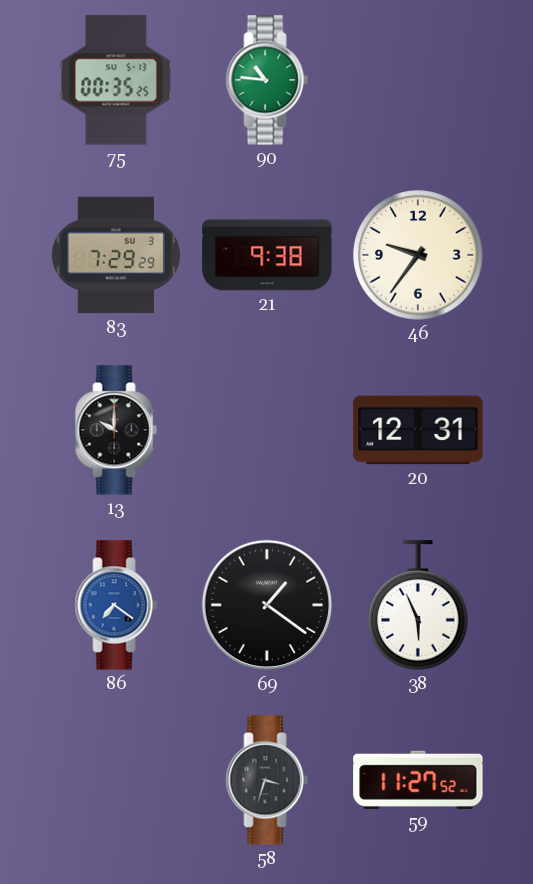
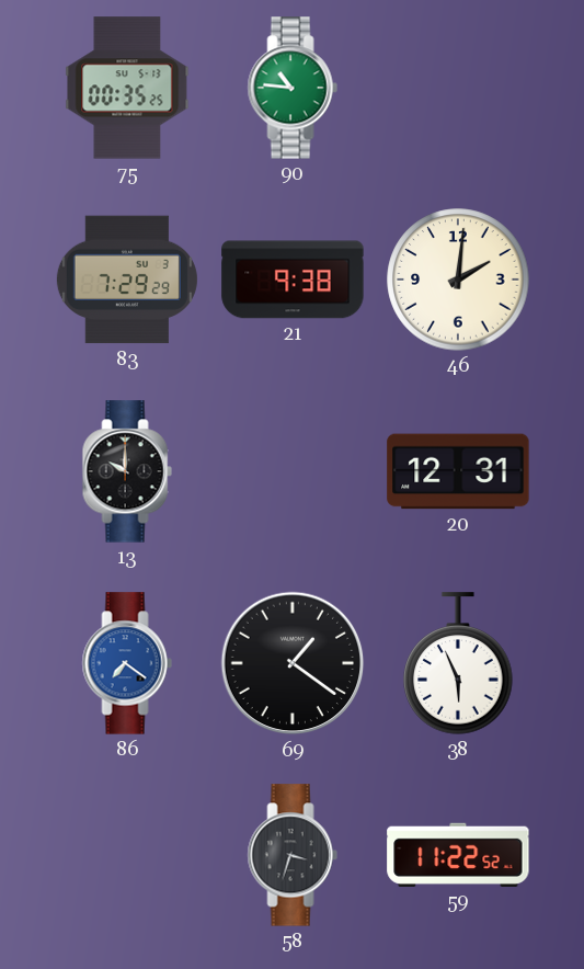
46: 9:36 -> 2:01
59: 11:27 -> 11:22
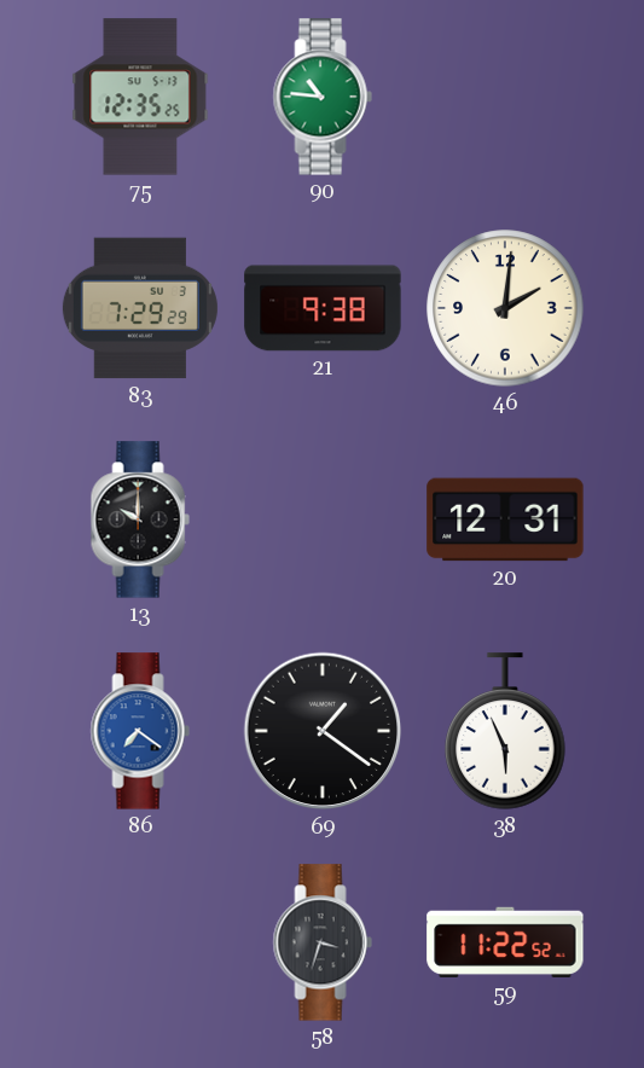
75: 00:35 -> 12:35
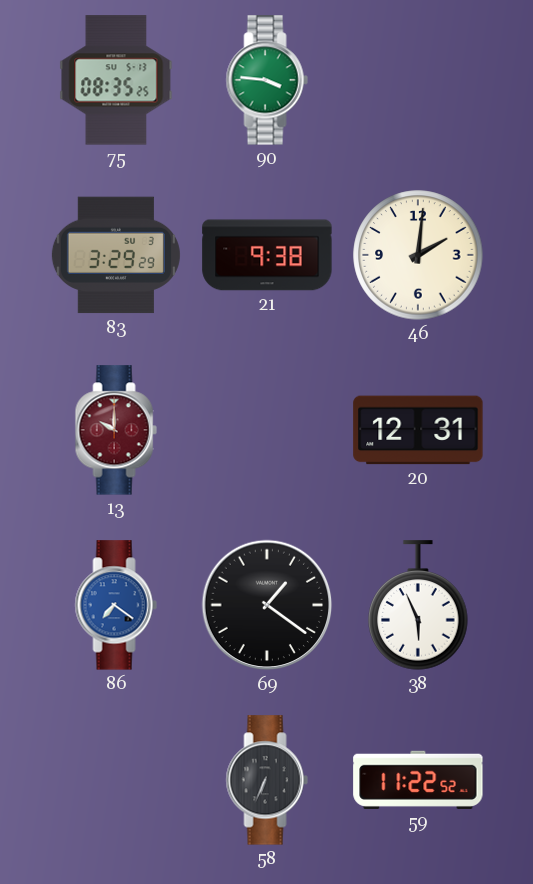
75: 12:35 -> 08:35
90: 10:46 -> 3:46
83: 7:29 -> 3:29
13 dial: black -> burgundy
58: 3:33 -> 6:34
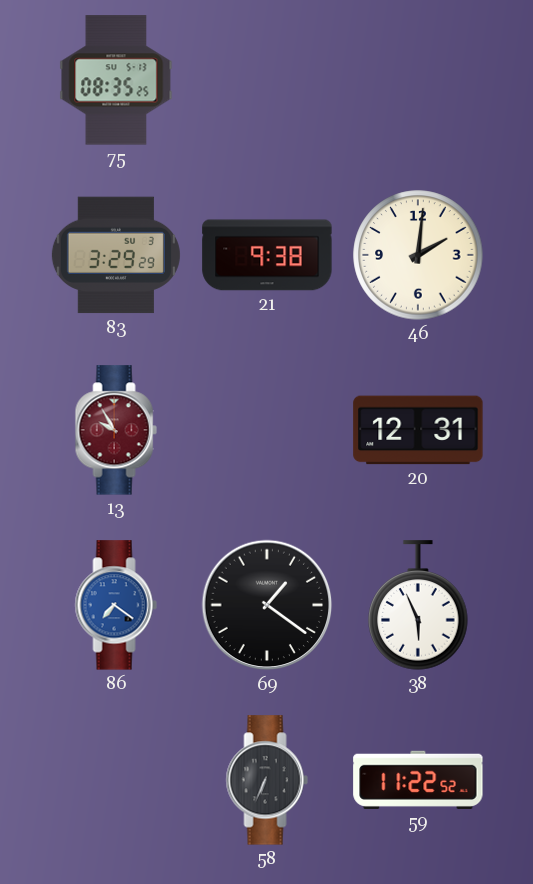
90: 3:46 -> none
13: 10:00 -> 9:55
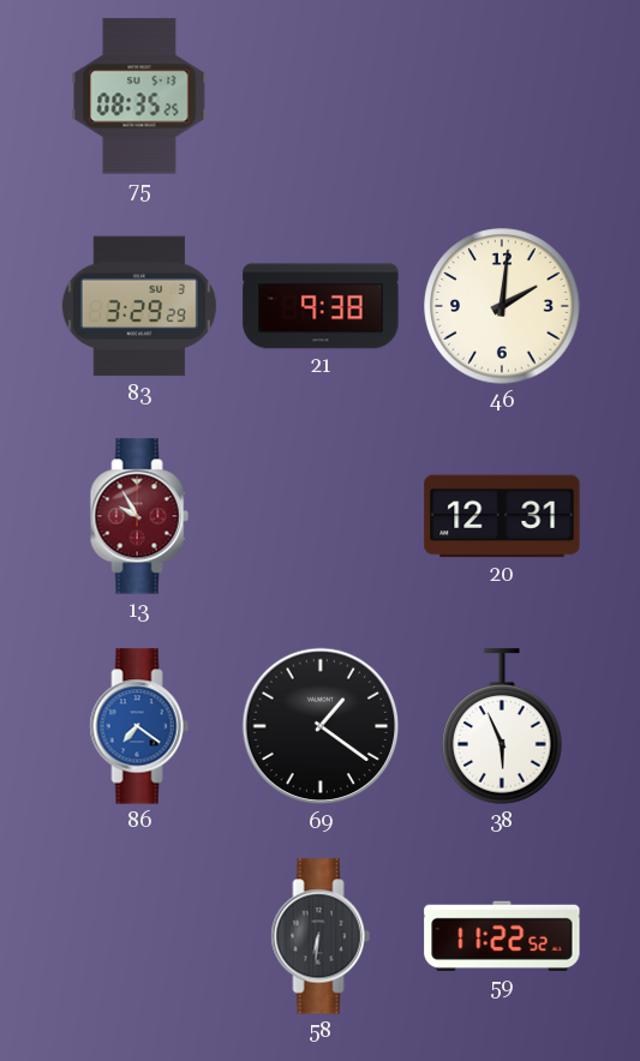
58: 6:34 -> 6:31
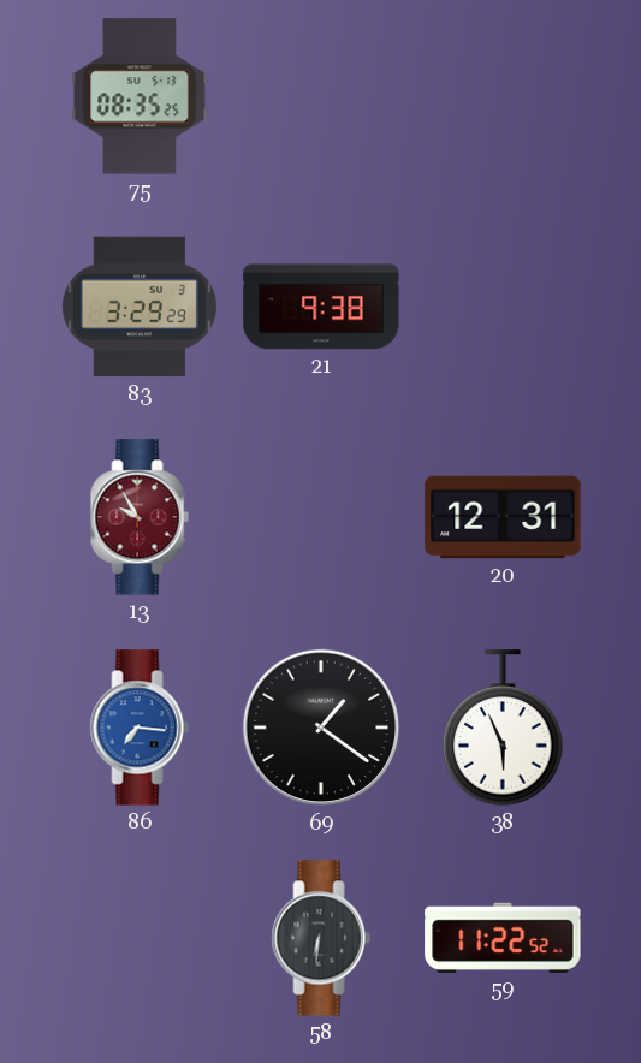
46: 2:01 -> none
86: 7:21 -> 7:16
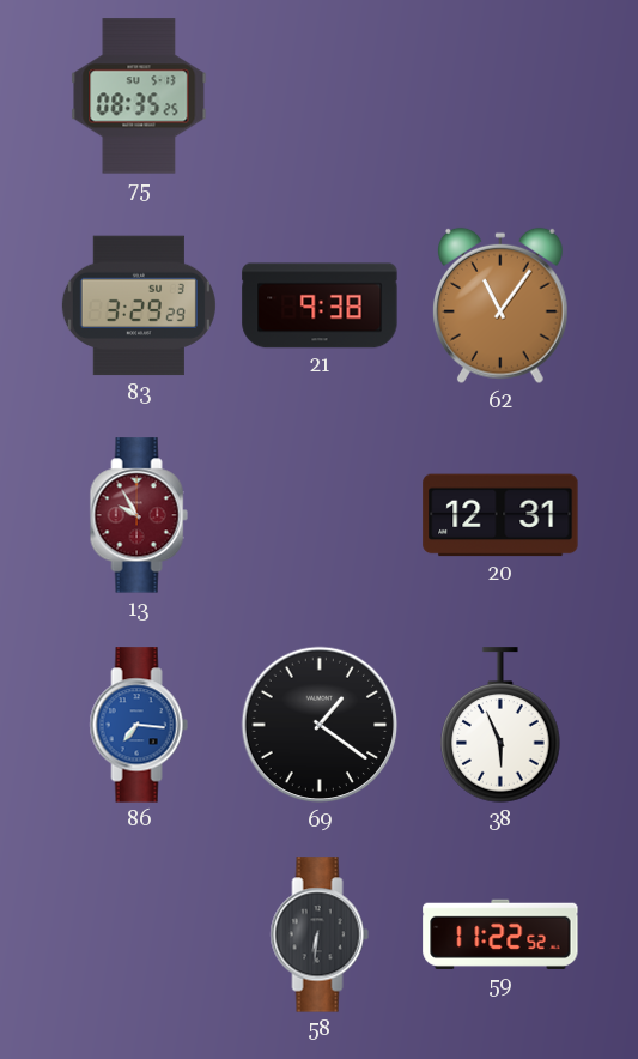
62: none -> 11:06
